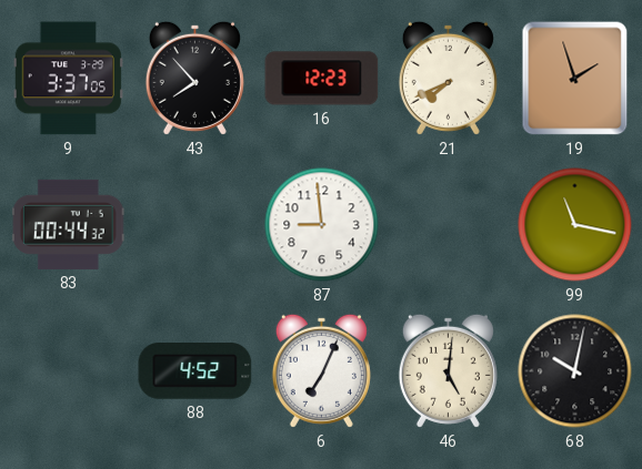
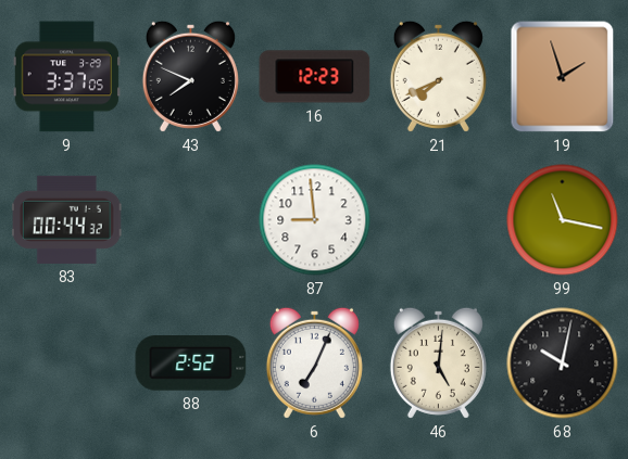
43: 7:53 -> 7:49
88: 4:52 -> 2:52
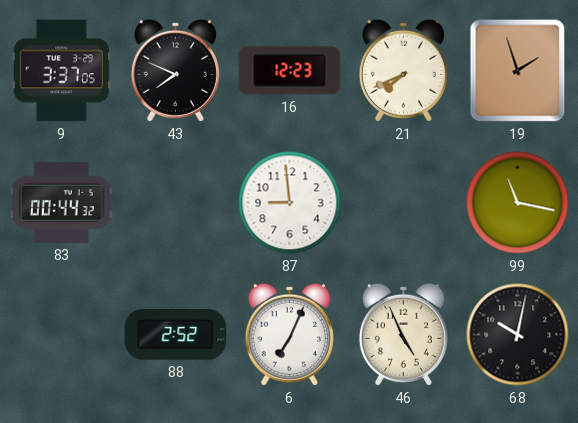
46: 5:01 -> 4:56
